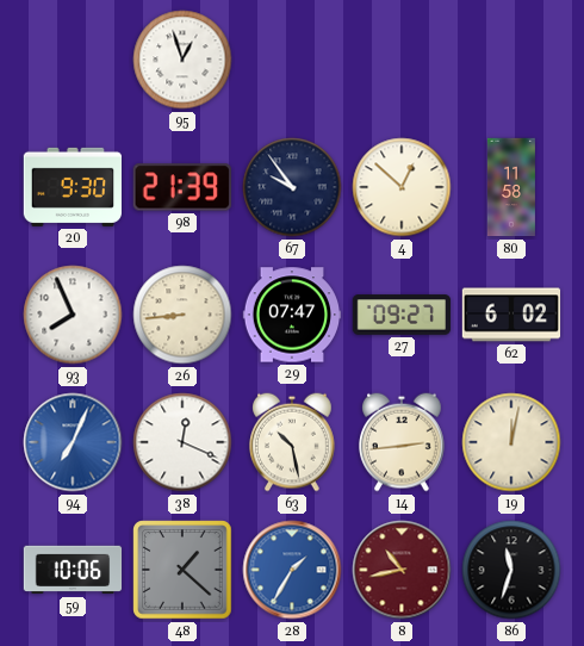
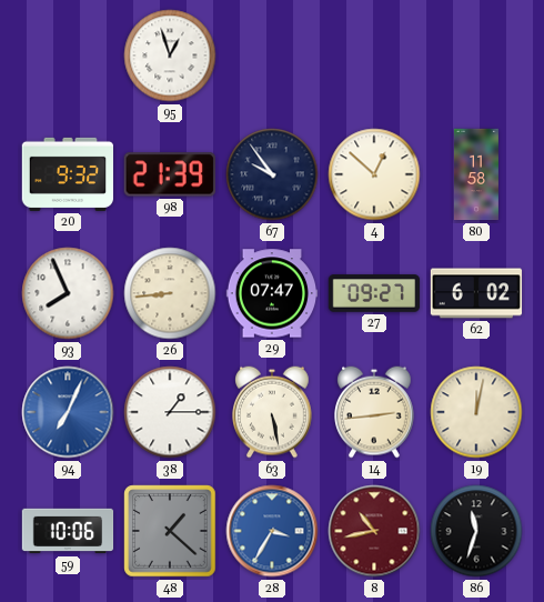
20: 9:30 -> 9:32
38: 12:19 -> 1:15
63: 10:28 -> 5:28
28: 1:35 -> 3:35
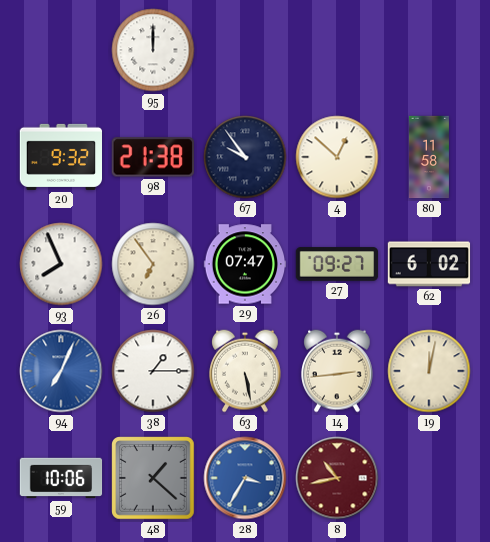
95: 12:57 -> 12:00
98: 21:39 -> 21:38
26: 8:44 -> 6:54
86: 11:33 -> none
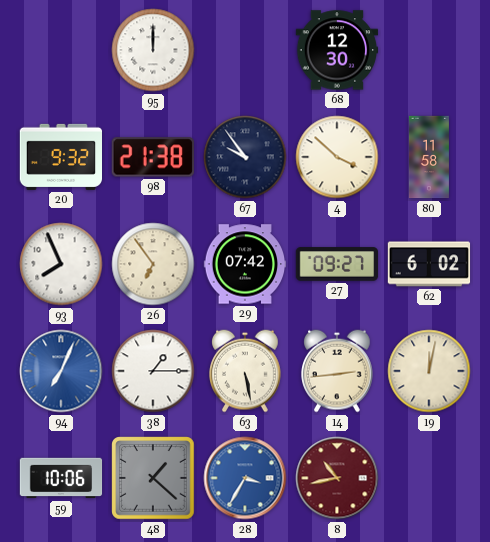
68: none -> 12:30
4: 12:52 -> 3:52
29: 07:47 -> 07:42
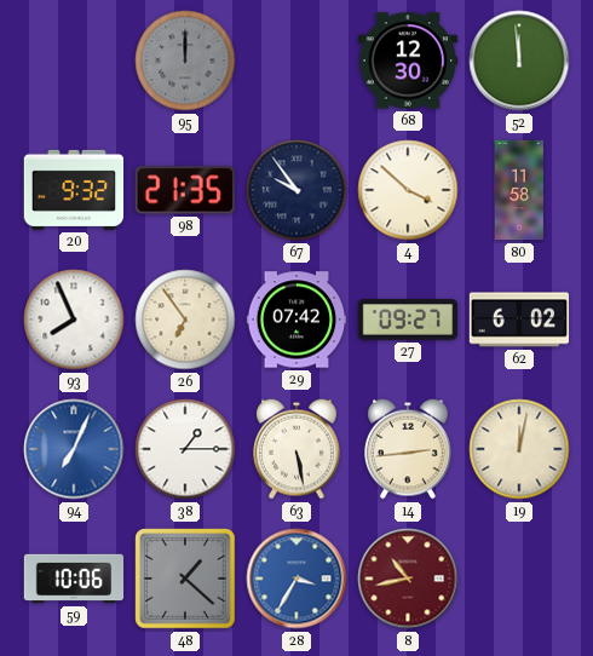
95 dial: white -> grey
52: none -> 11:59
98: 21:38 -> 21:35
